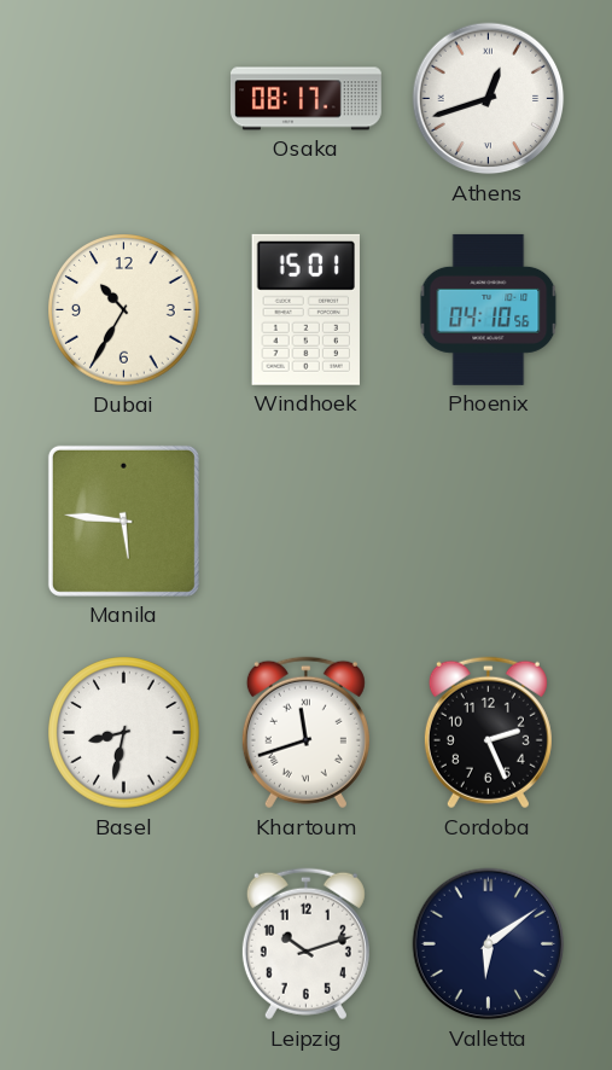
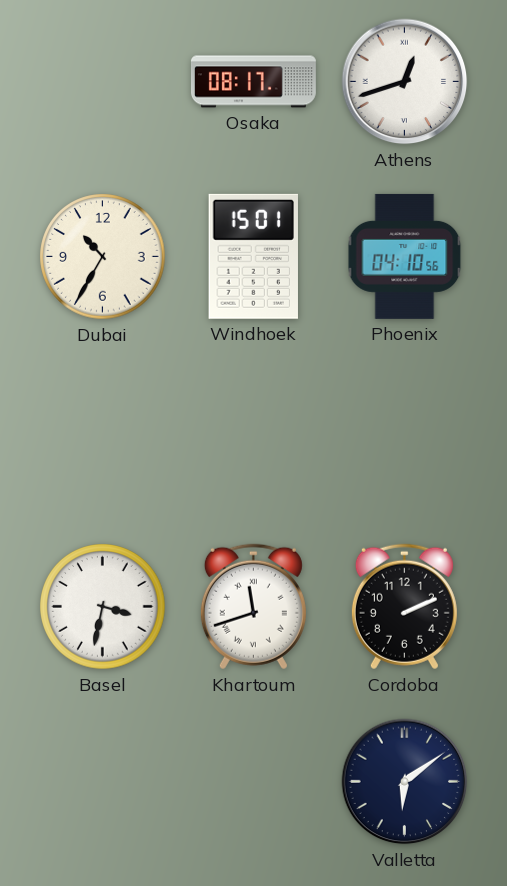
Manila: 5:46 -> none
Basel: 8:32 -> 3:32
Cordoba: 2:26 -> 2:11
Leipzig: 10:12 -> none
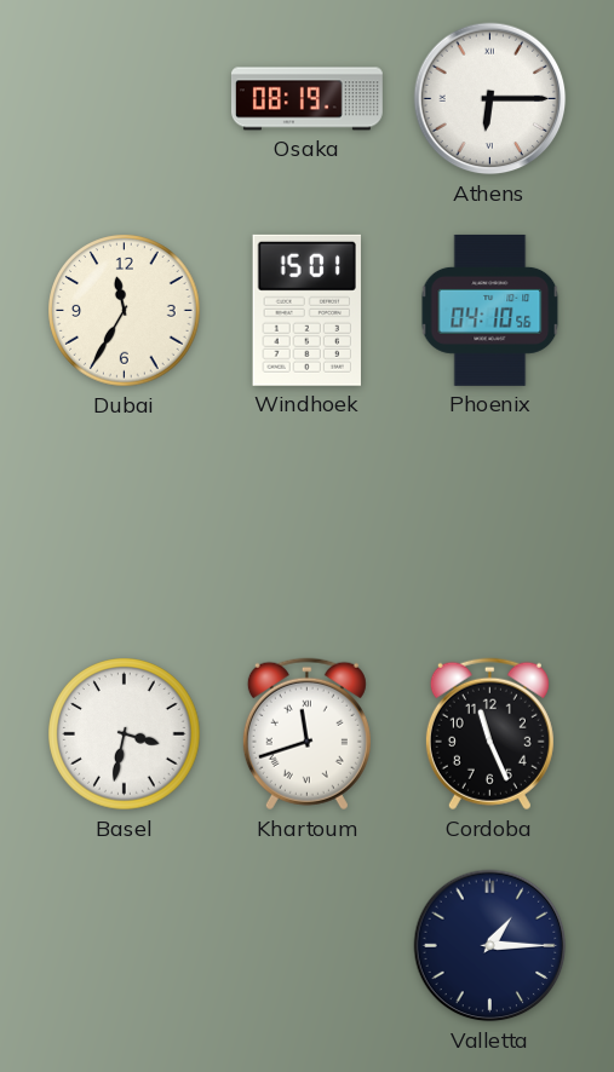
Osaka: 08:17 -> 08:19
Athens: 12:42 -> 6:15
Dubai: 10:35 -> 11:35
Cordoba: 2:11 -> 11:26
Valletta: 6:09 -> 1:15
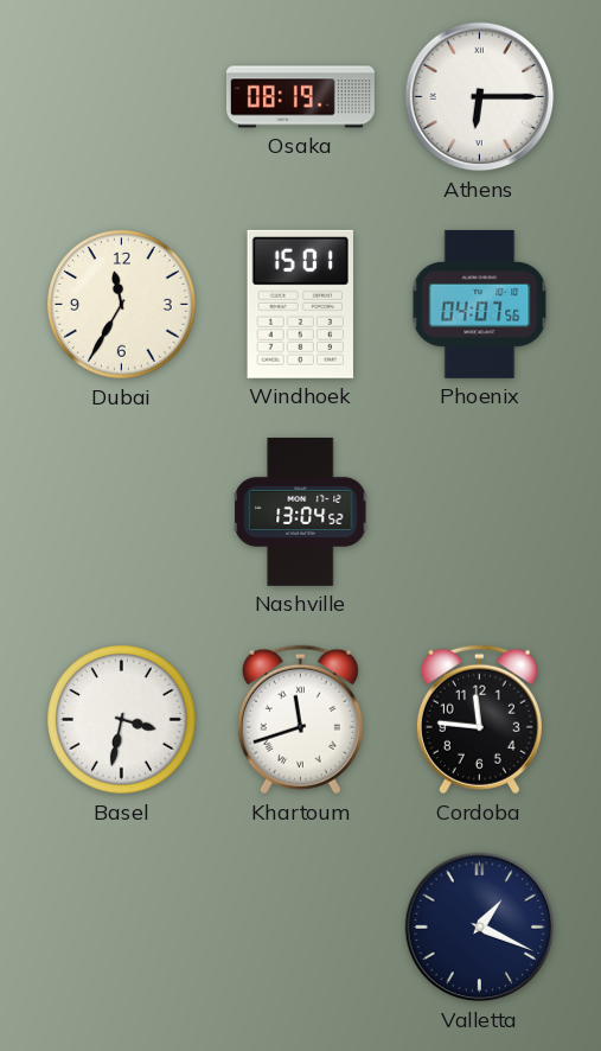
Phoenix: 04:10 -> 04:07
Nashville: none -> 13:04
Cordoba: 11:26 -> 11:46
Valletta: 1:15 -> 1:19
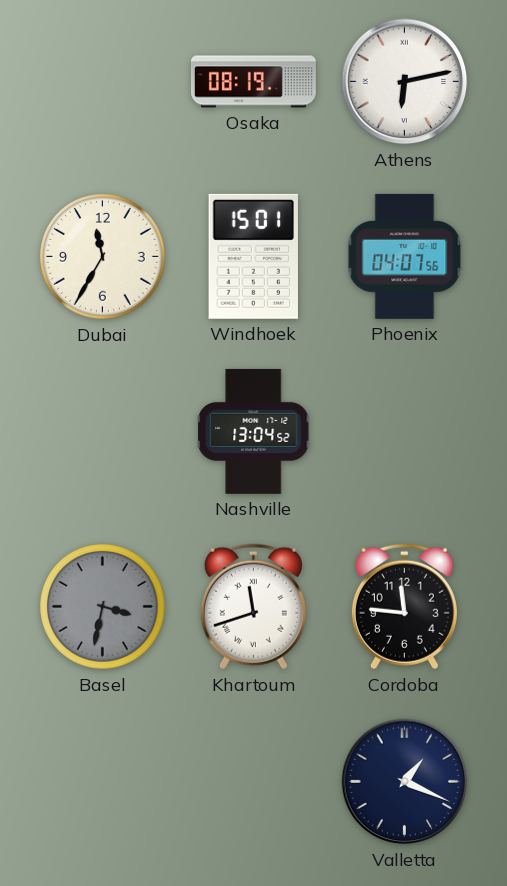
Athens: 6:15 -> 6:13
Basel dial: white -> grey
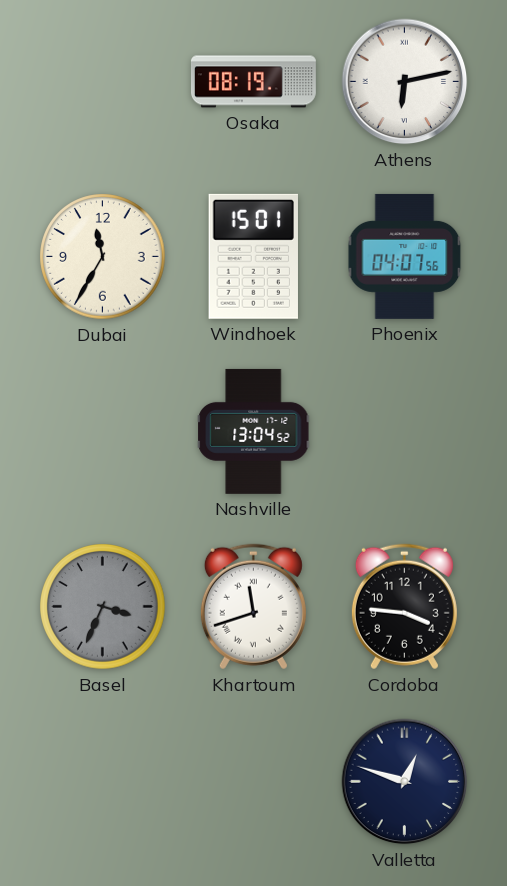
Basel: 3:32 -> 3:34
Cordoba: 11:46 -> 3:46
Valletta: 1:19 -> 12:48
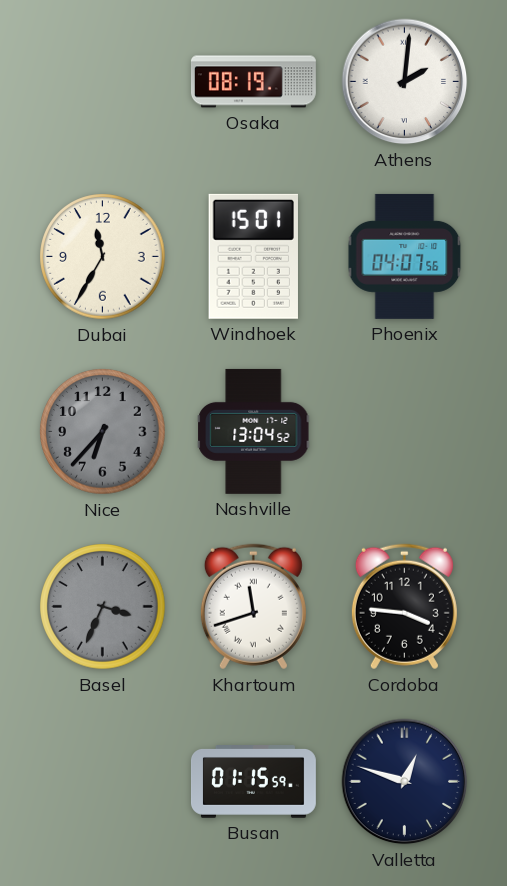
Athens: 6:13 -> 2:01
Nice: none -> 6:37
Busan: none -> 01:15
